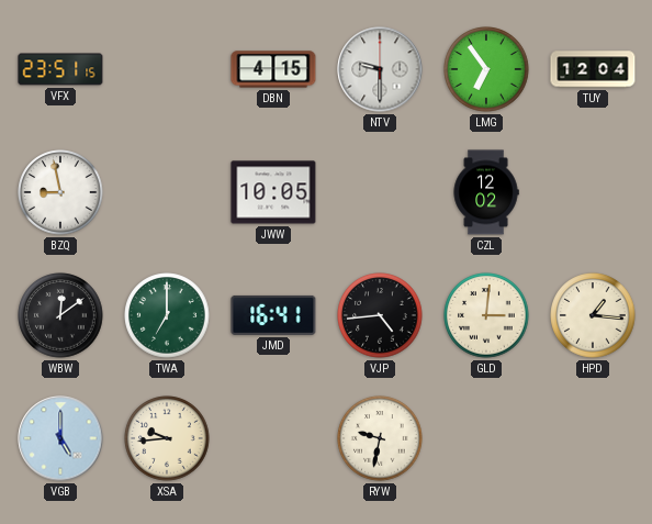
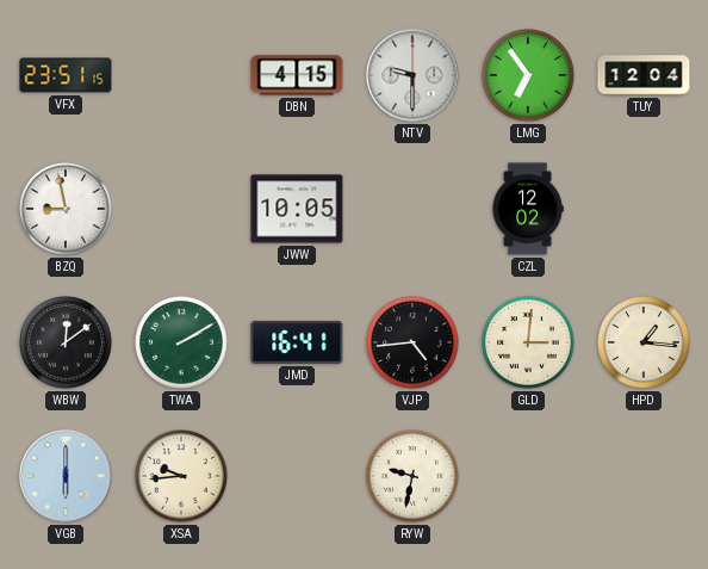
TWA: 7:00 -> 2:10
VGB: 5:00 -> 6:00
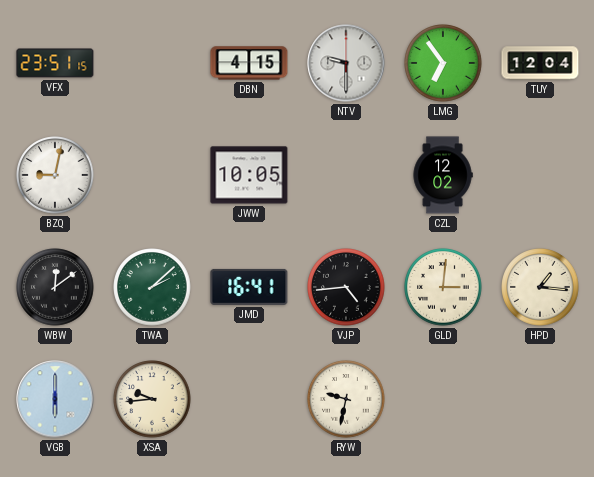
BZQ: 8:58 -> 9:02
TWA: 2:10 -> 2:08
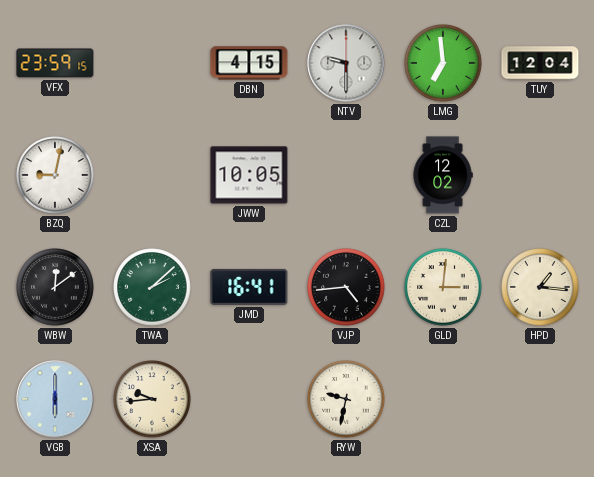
VFX: 23:51 -> 23:59
LMG: 6:54 -> 6:59
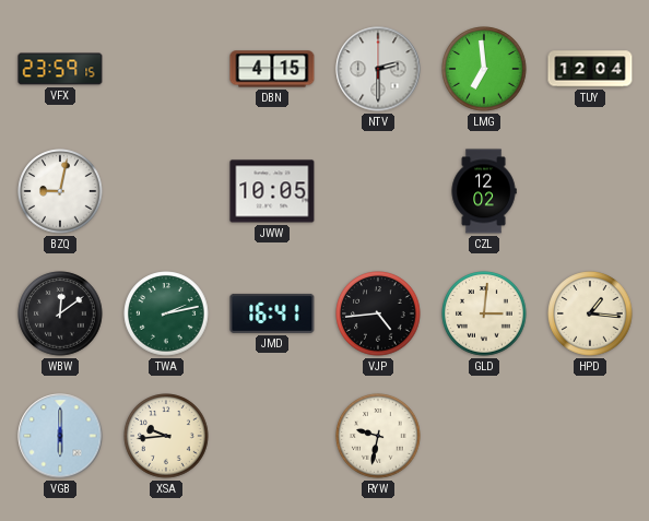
NTV: 9:30 -> 2:30
TWA: 2:08 -> 2:13
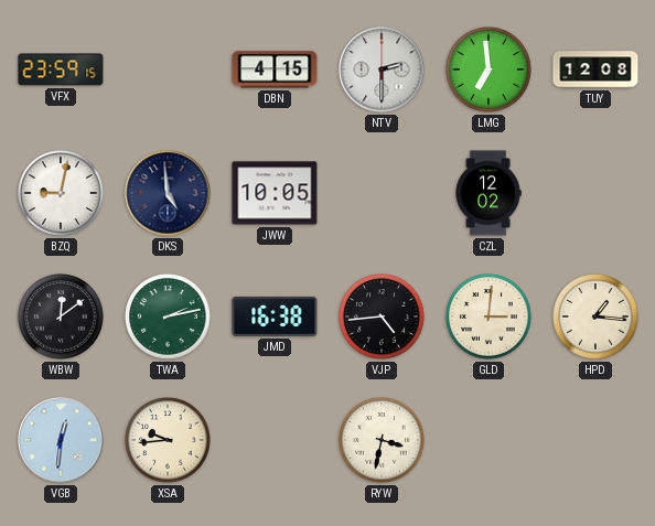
TUY: 12:04 -> 12:08
DKS: none -> 4:59
JMD: 16:41 -> 16:38
VGB: 6:00 -> 12:31
RYW: 9:32 -> 3:32
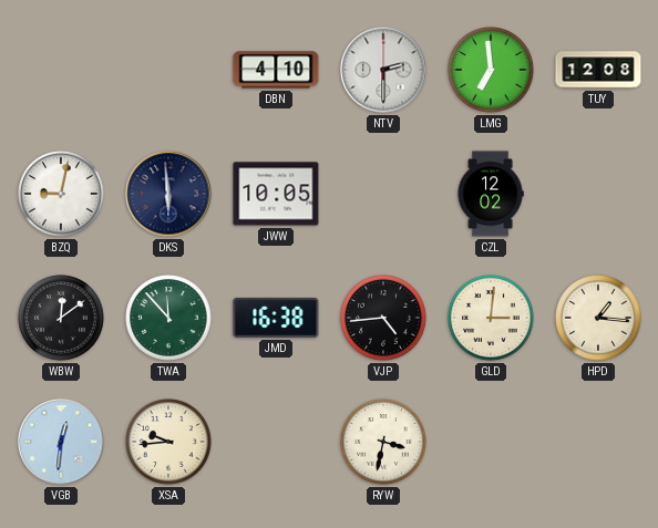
VFX: 23:59 -> none
DBN: 4:15 -> 4:10
DKS: 4:59 -> 5:59
TWA: 2:13 -> 11:53
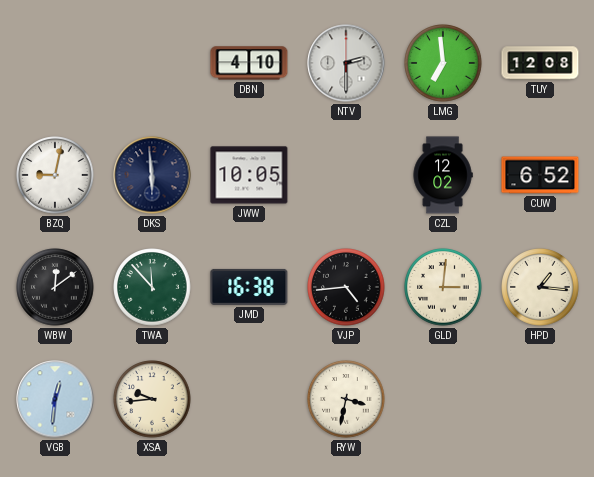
CUW: none -> 6:52
